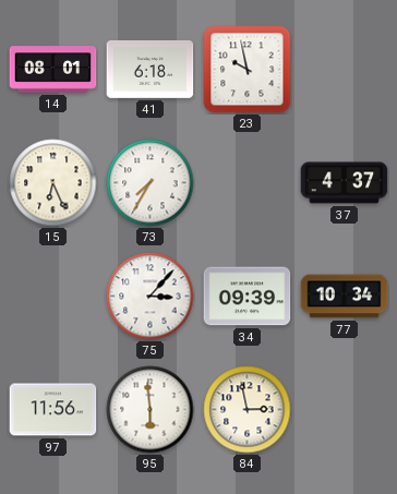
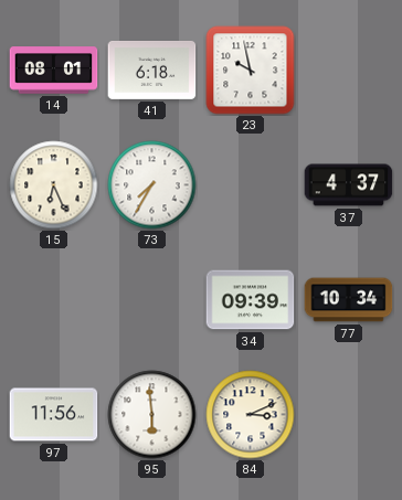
75: 3:07 -> none
84: 2:58 -> 3:11
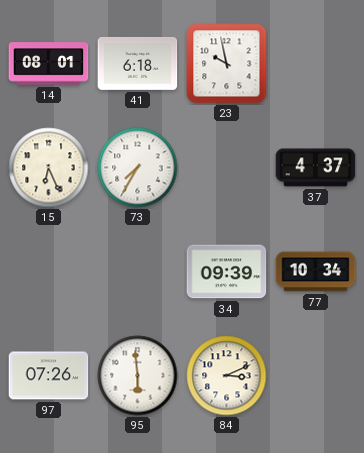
97: 11:56 -> 07:26
